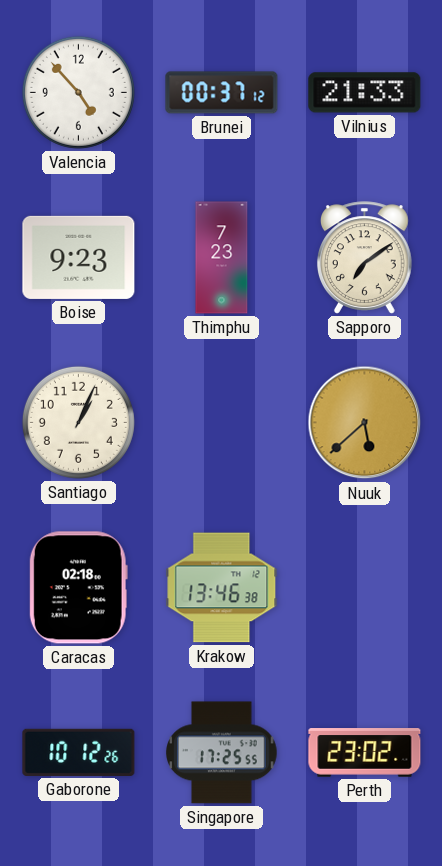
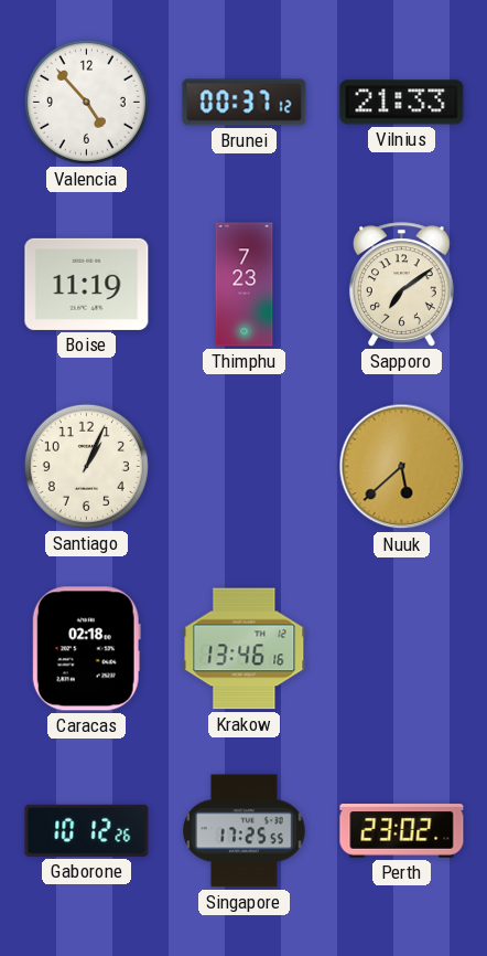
Boise: 9:23 -> 11:19
Krakow: 13:46:38 -> 13:46:16
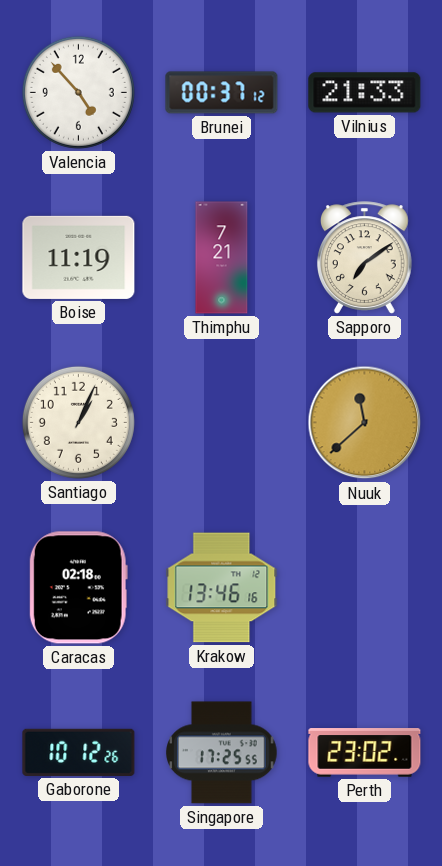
Thimphu: 7:23 -> 7:21
Nuuk: 5:38 -> 11:38
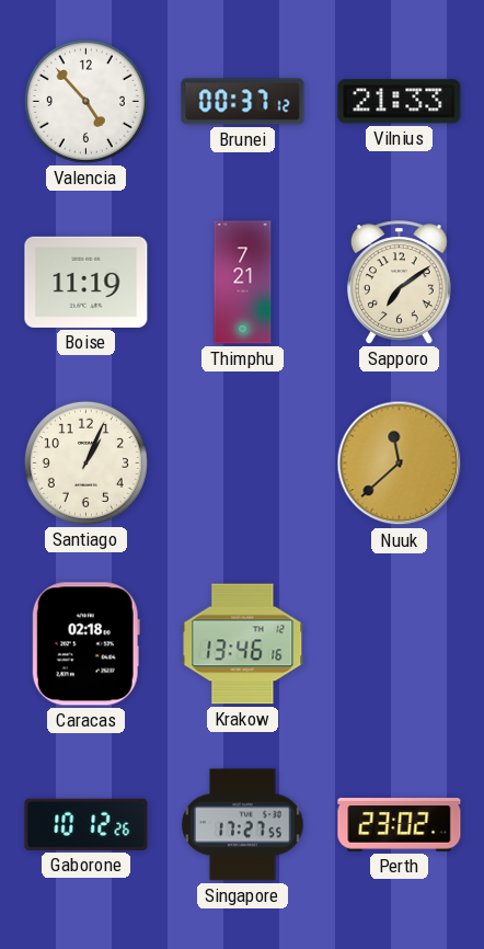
Singapore: 17:25 -> 17:27
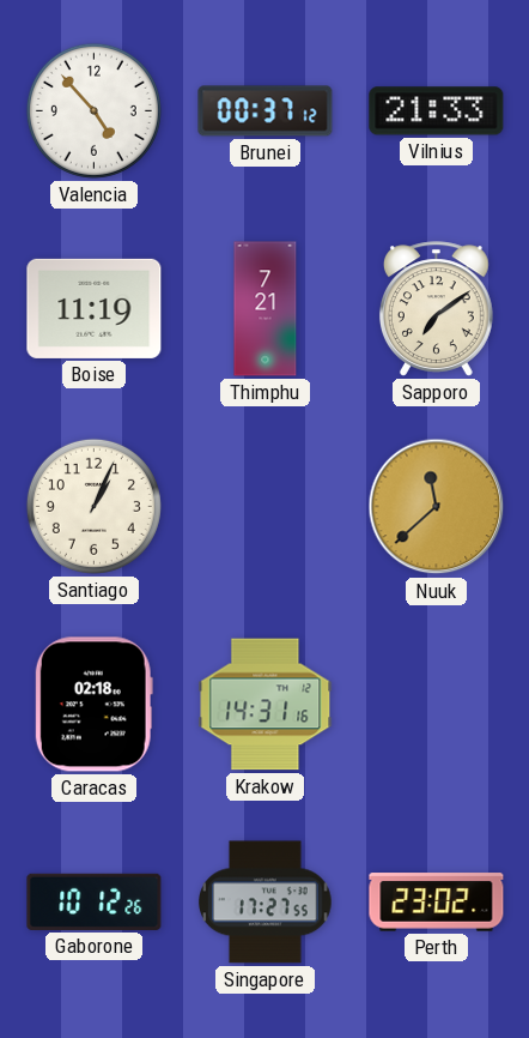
Krakow: 13:46 -> 14:31
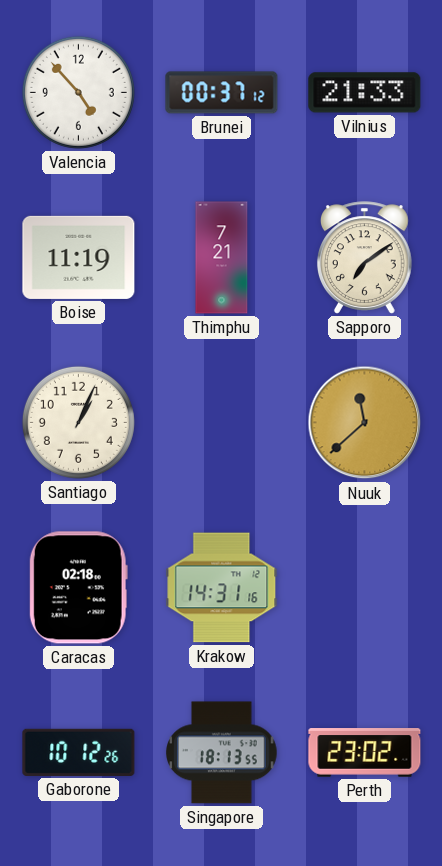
Singapore: 17:27 -> 18:13
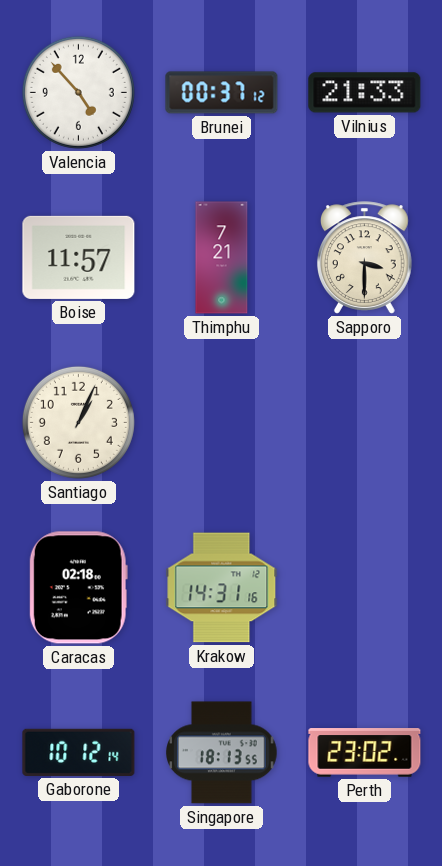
Boise: 11:19 -> 11:57
Sapporo: 7:09 -> 3:30
Nuuk: 11:38 -> none
Gaborone: 10:12:26 -> 10:12:14
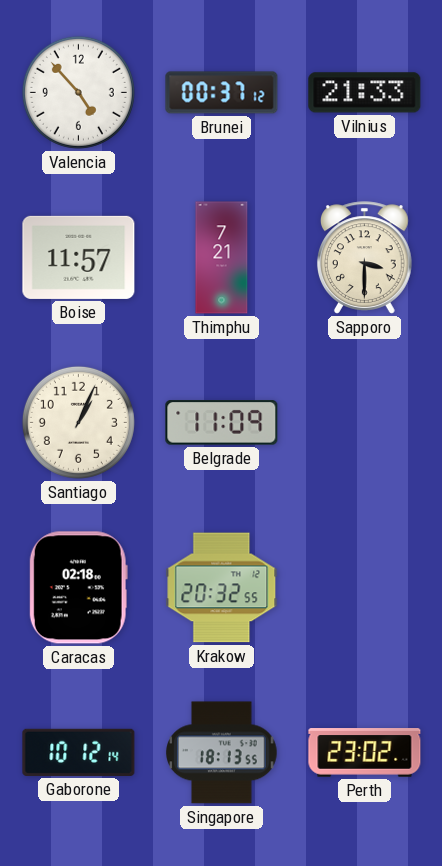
Belgrade: none -> 11:09
Krakow: 14:31 -> 20:32
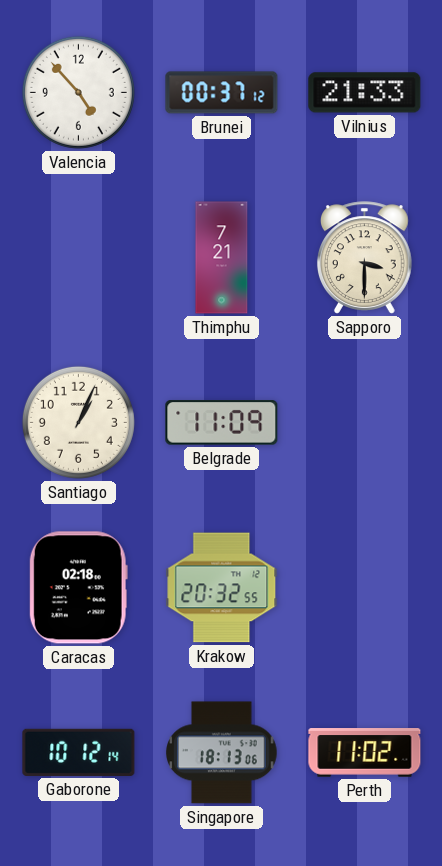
Boise: 11:57 -> none
Singapore: 18:13:55 -> 18:13:06
Perth: 23:02 -> 11:02
